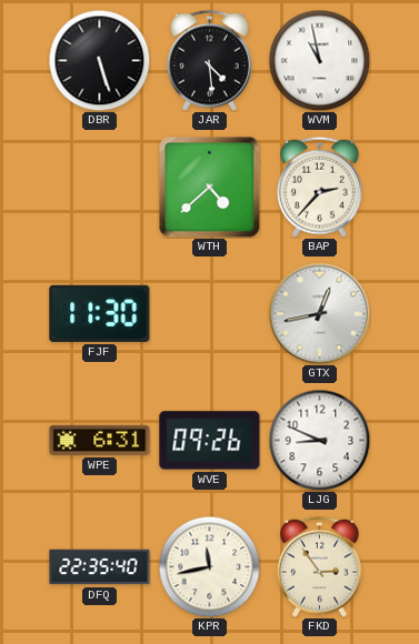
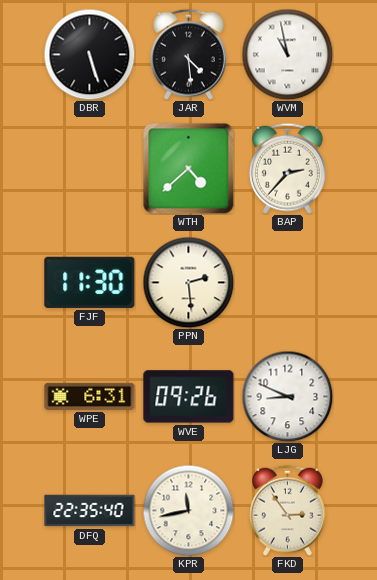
PPN: none -> 2:29
GTX: 12:43 -> none
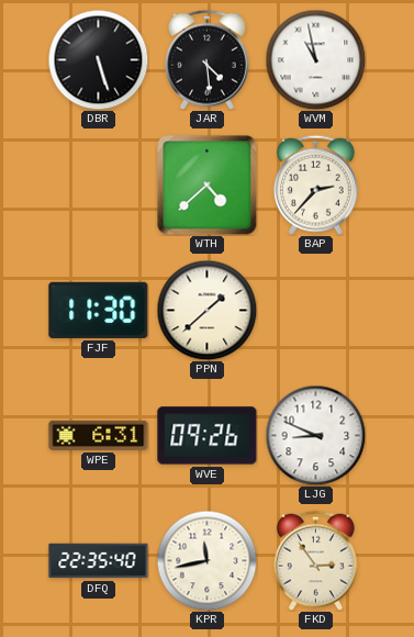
PPN: 2:29 -> 1:38
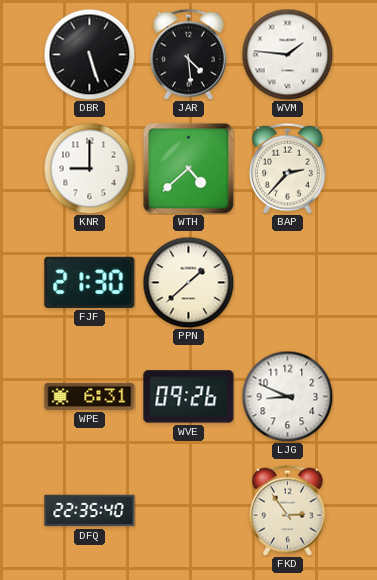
WVM: 10:58 -> 1:46
KNR: none -> 9:00
FJF: 11:30 -> 21:30
KPR: 11:43 -> none
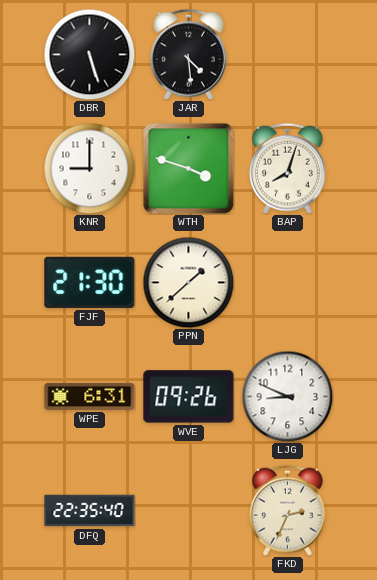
WVM: 1:46 -> none
WTH: 4:38 -> 3:48
BAP: 2:37 -> 8:03
FKD: 2:54 -> 2:34
